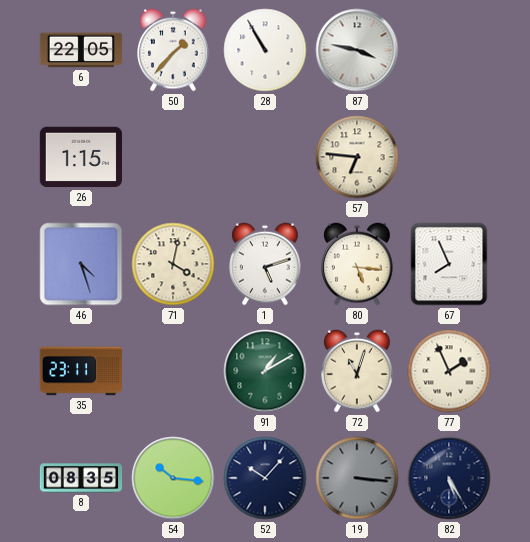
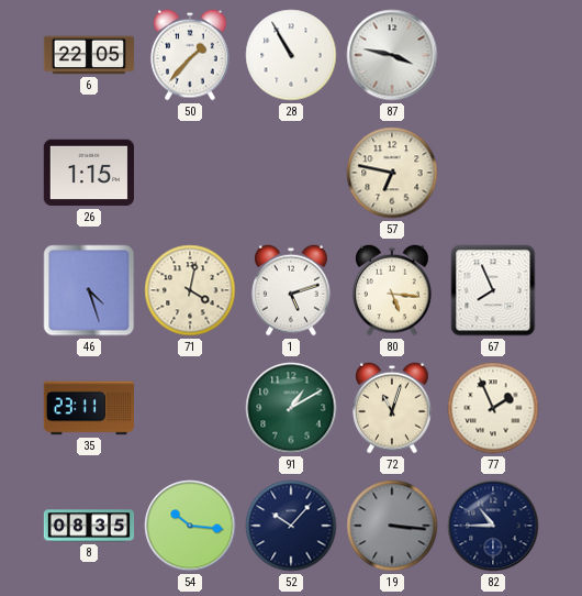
57: 6:46 -> 6:47
82: 5:25 -> 10:45
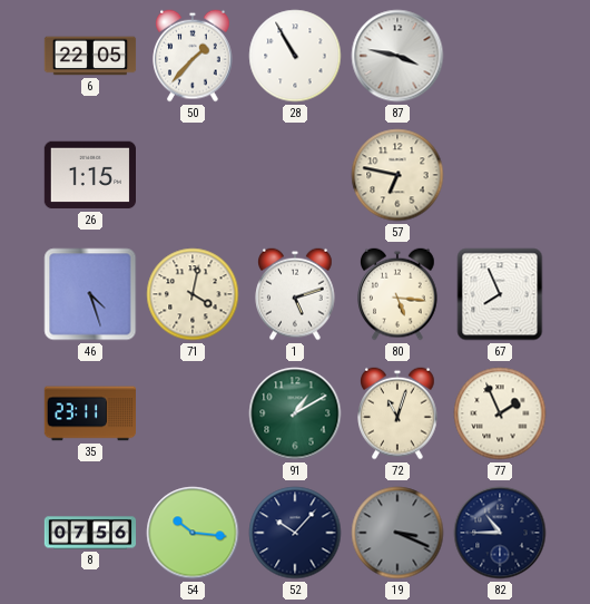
8: 08:35 -> 07:56
19: 3:16 -> 3:19
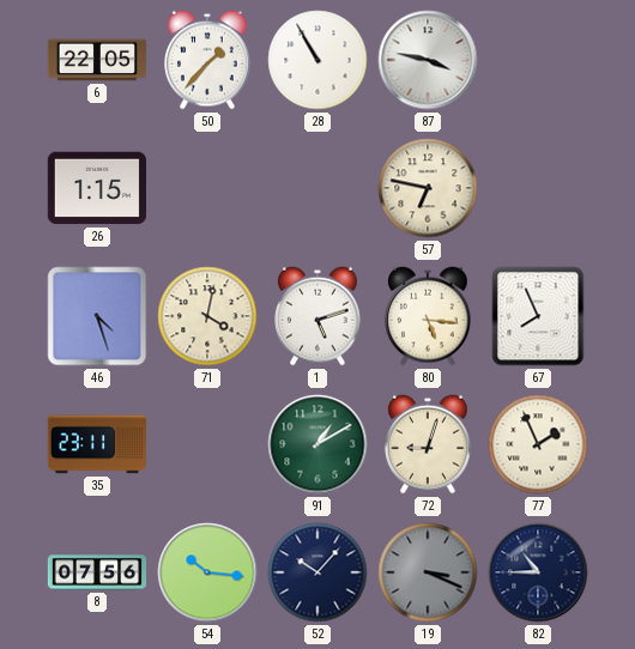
72: 11:03 -> 9:03
